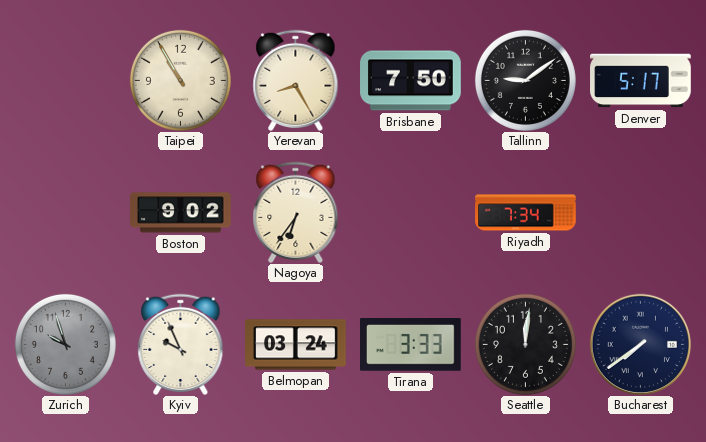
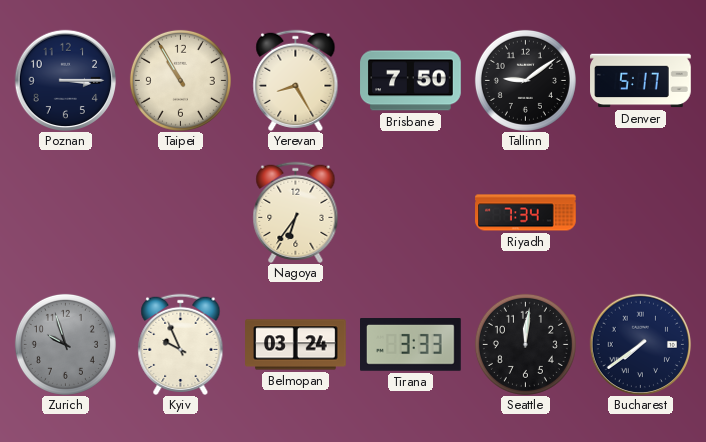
Poznan: none -> 3:15
Boston: 9:02 -> none
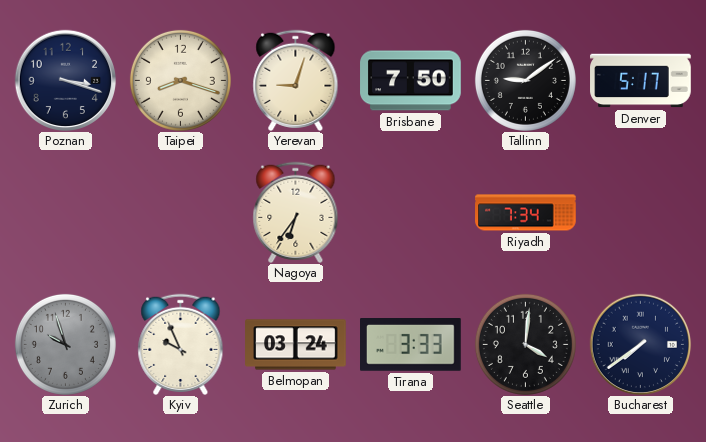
Poznan: 3:15 -> 3:18
Taipei: 10:55 -> 8:18
Yerevan: 8:25 -> 9:03
Seattle: 12:01 -> 4:01
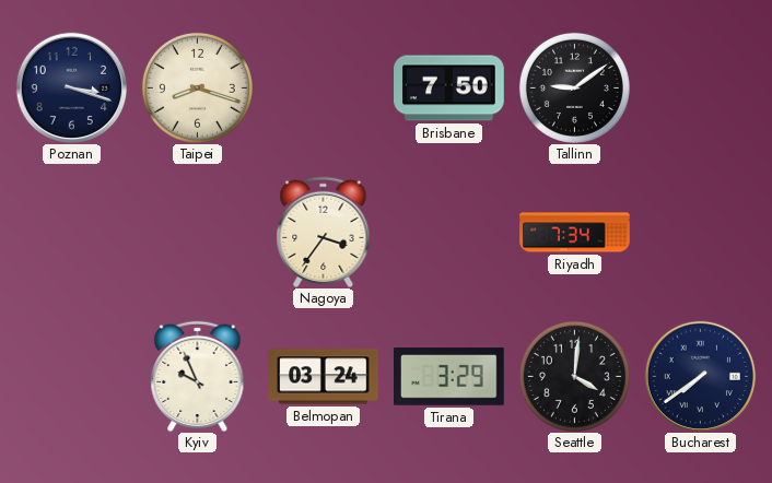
Yerevan: 9:03 -> none
Denver: 5:17 -> none
Nagoya: 6:36 -> 3:36
Zurich: 9:57 -> none
Tirana: 3:33 -> 3:29
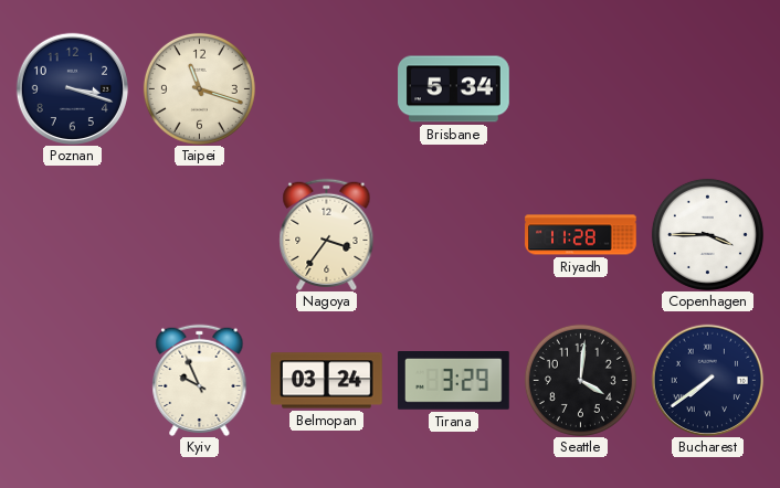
Taipei: 8:18 -> 11:18
Brisbane: 7:50 -> 5:34
Tallinn: 9:09 -> none
Riyadh: 7:34 -> 11:28
Copenhagen: none -> 3:45
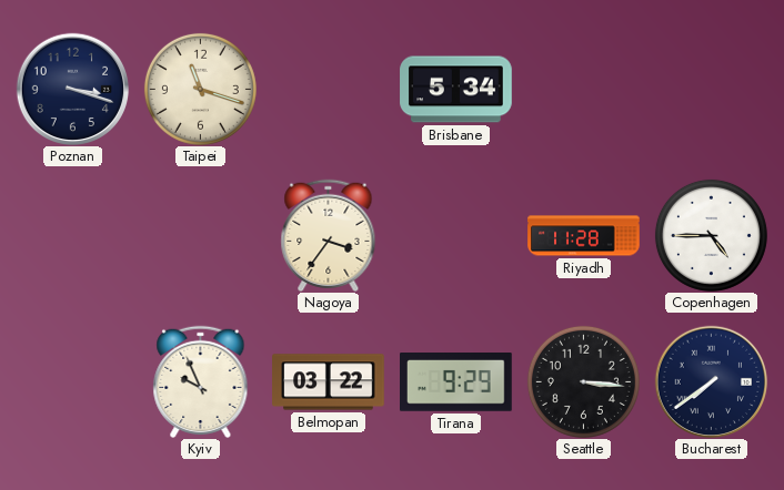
Copenhagen: 3:45 -> 4:45
Belmopan: 03:24 -> 03:22
Tirana: 3:29 -> 9:29
Seattle: 4:01 -> 3:16
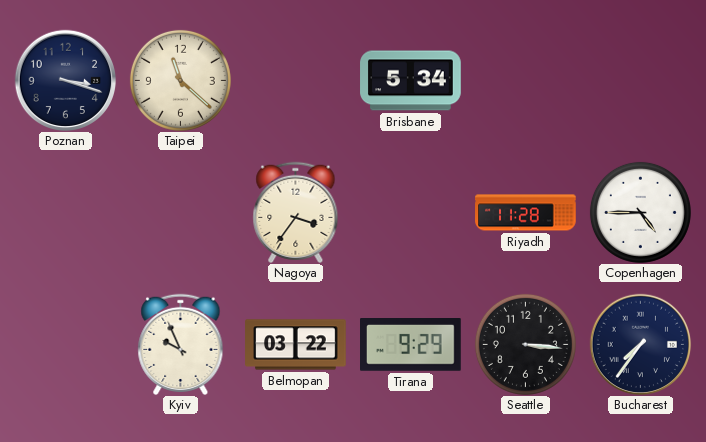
Taipei: 11:18 -> 11:22
Bucharest: 7:39 -> 7:36
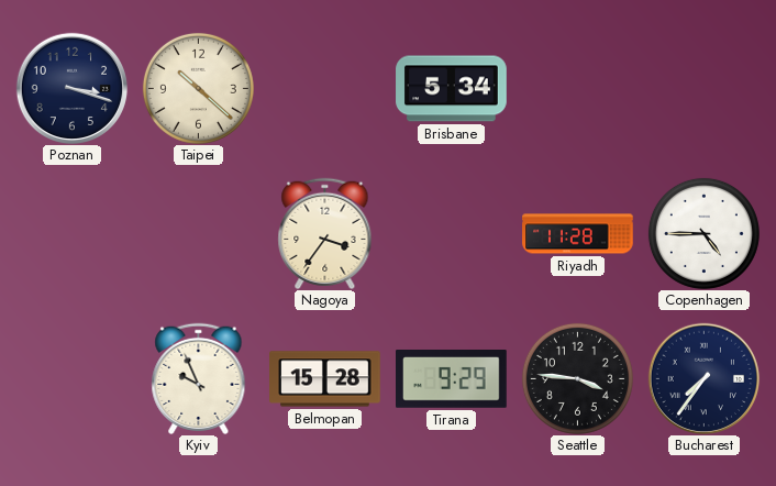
Taipei: 11:22 -> 10:22
Belmopan: 03:22 -> 15:28
Seattle: 3:16 -> 3:46
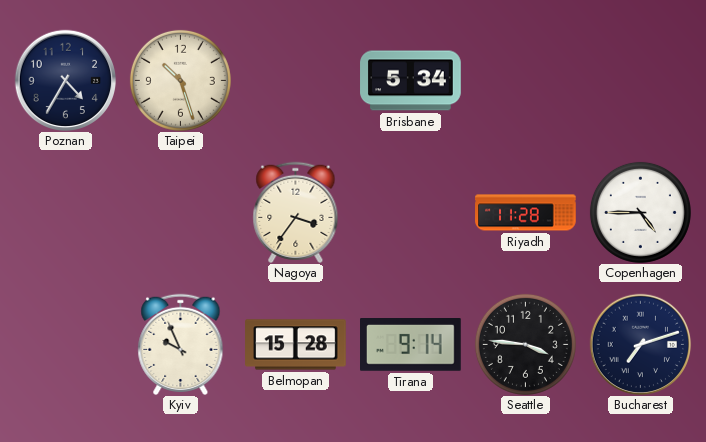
Poznan: 3:18 -> 4:35
Taipei: 10:22 -> 10:27
Tirana: 9:29 -> 9:14
Bucharest: 7:36 -> 7:12
